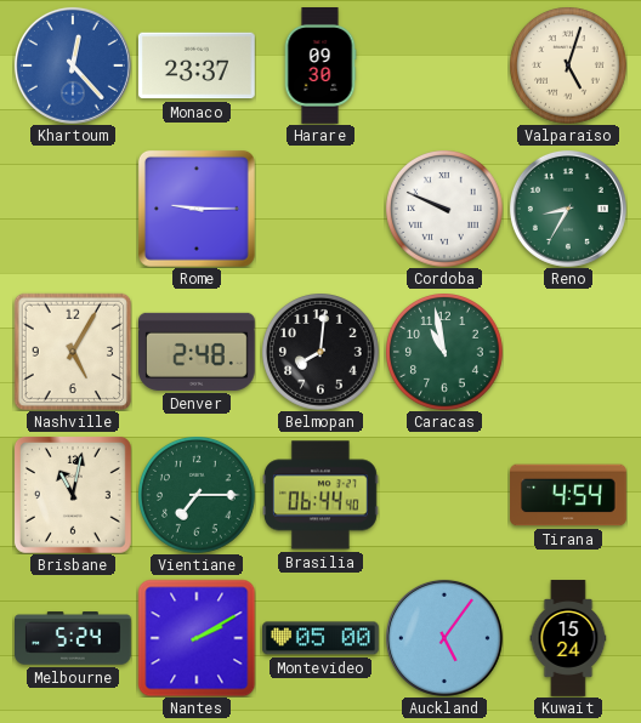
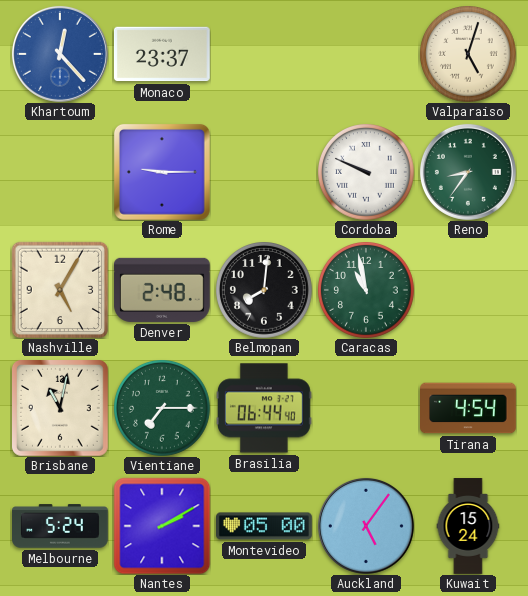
Harare: 09:30 -> none
Reno: 8:35 -> 8:36
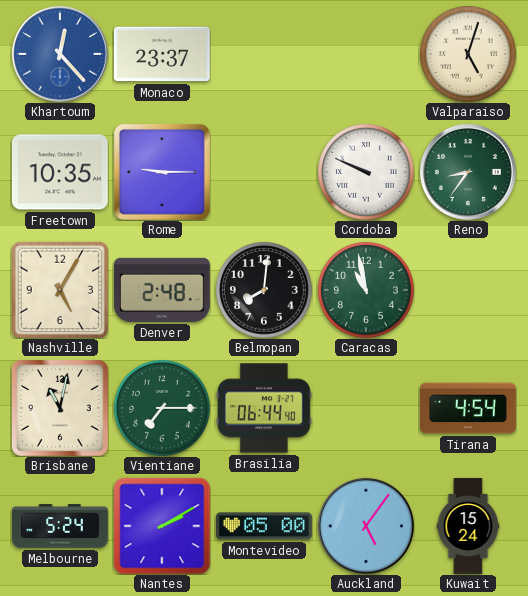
Freetown: none -> 10:35
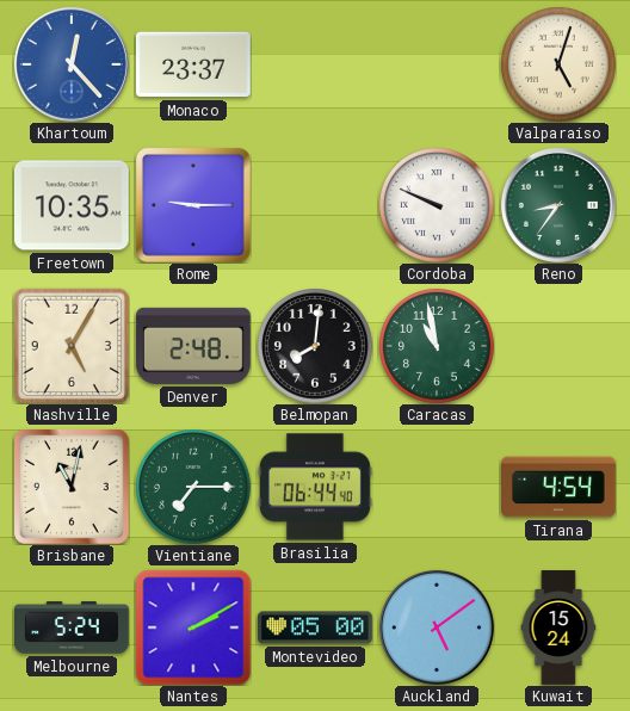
Auckland: 5:06 -> 5:09
